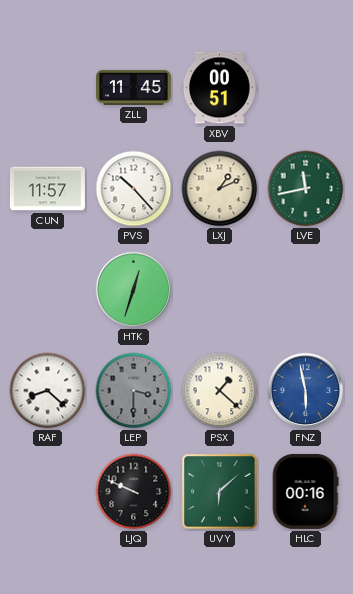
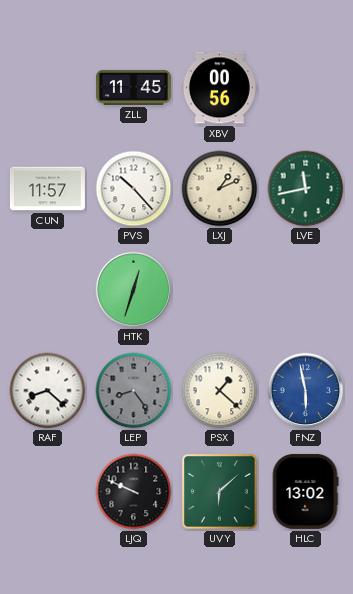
XBV: 00:51 -> 00:56
LEP: 3:30 -> 8:24
HLC: 00:16 -> 13:02
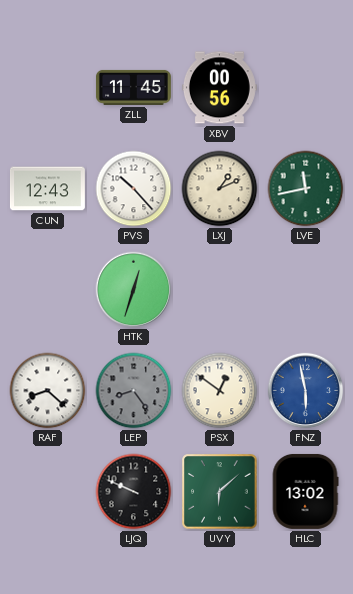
CUN: 11:57 -> 12:43
PSX: 1:22 -> 12:51
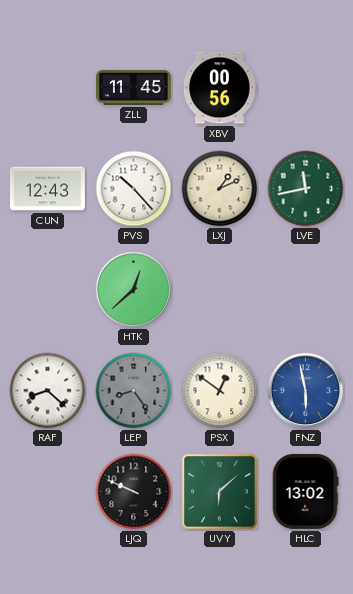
HTK: 12:33 -> 12:38
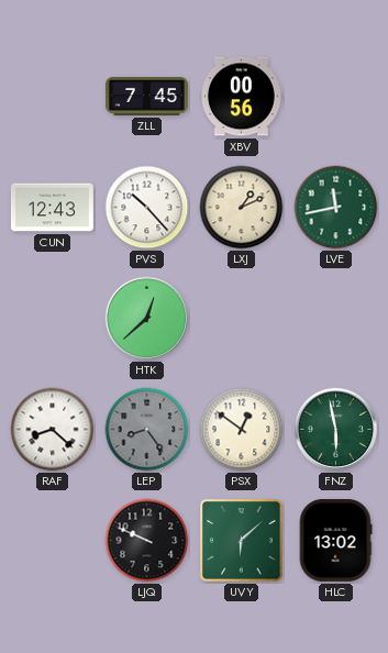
ZLL: 11:45 -> 7:45
FNZ dial: blue -> green
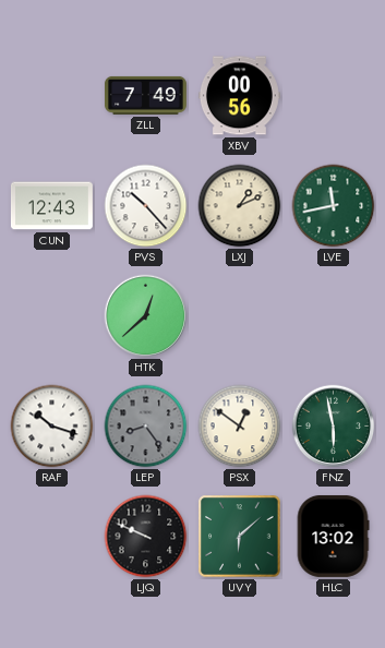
ZLL: 7:45 -> 7:49
RAF: 8:22 -> 10:18
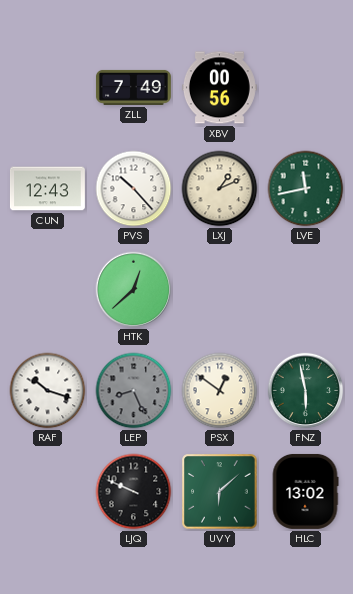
LEP: 8:24 -> 8:26
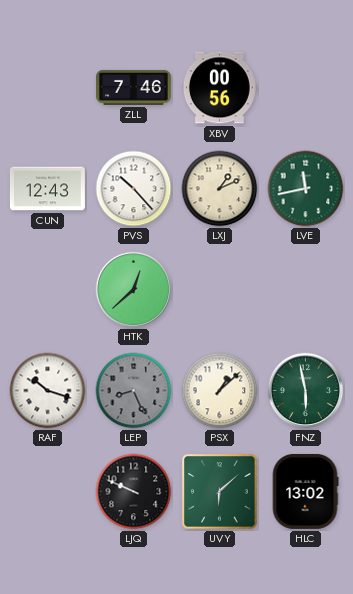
ZLL: 7:49 -> 7:46
PSX: 12:51 -> 1:08
